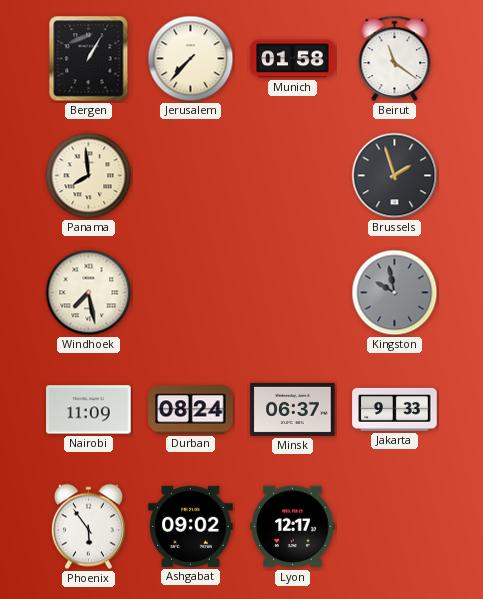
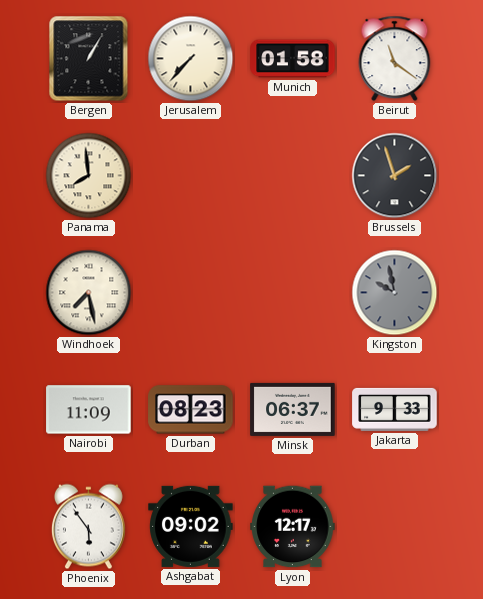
Durban: 08:24 -> 08:23
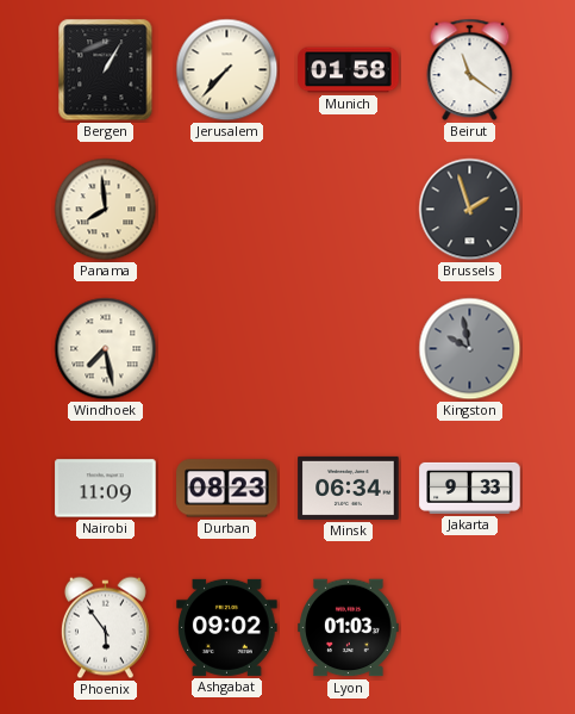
Minsk: 06:37 -> 06:34
Lyon: 12:17 -> 01:03
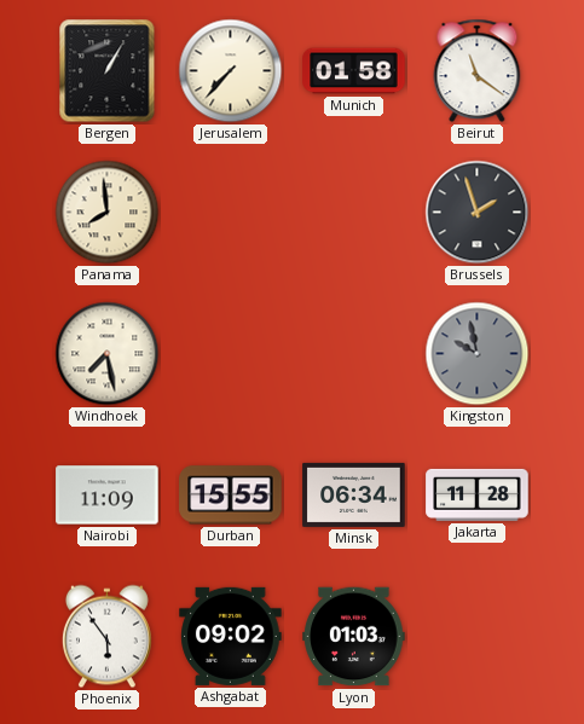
Durban: 08:23 -> 15:55
Jakarta: 9:33 -> 11:28
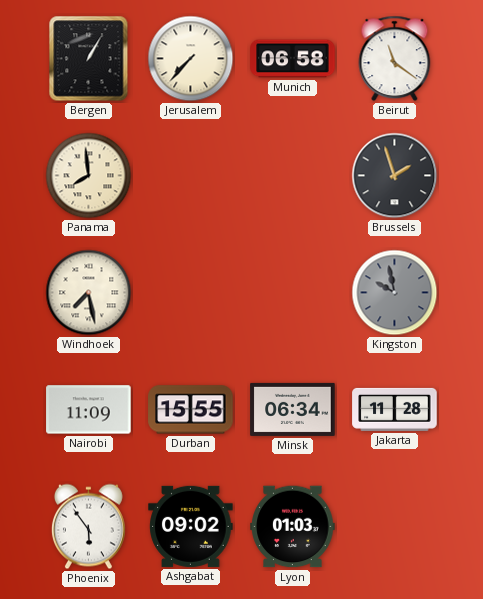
Munich: 01:58 -> 06:58
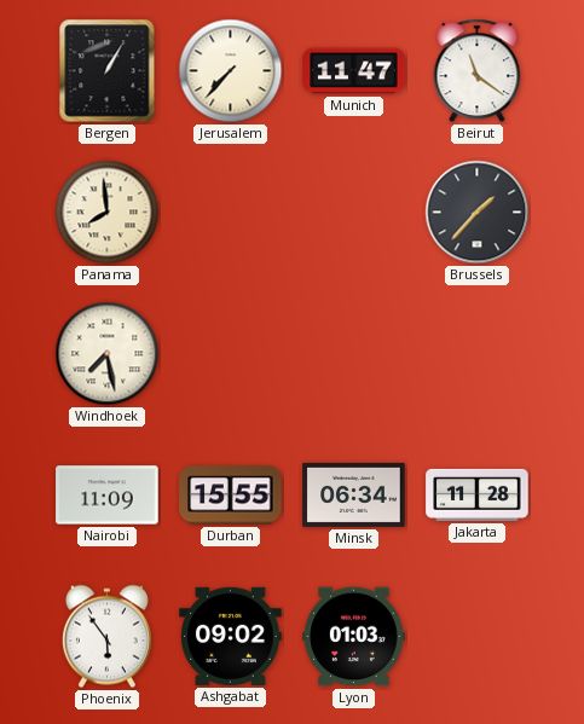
Munich: 06:58 -> 11:47
Brussels: 1:57 -> 1:37
Kingston: 9:58 -> none
